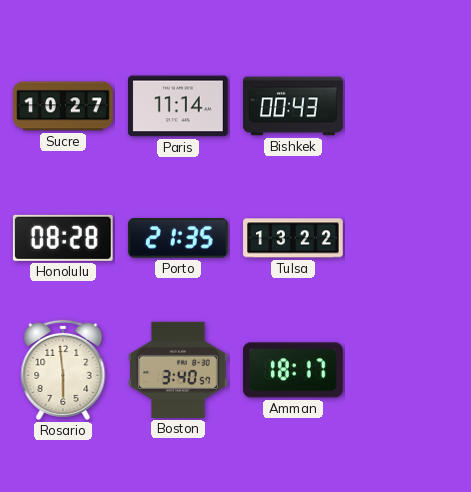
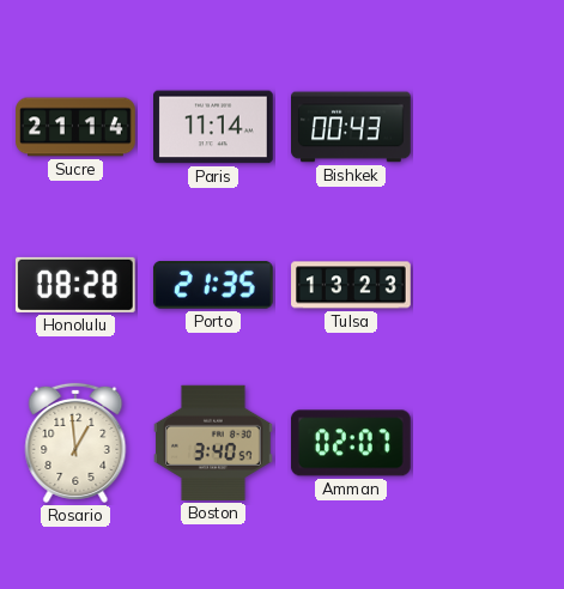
Sucre: 10:27 -> 21:14
Tulsa: 13:22 -> 13:23
Rosario: 5:59 -> 12:59
Amman: 18:17 -> 02:07
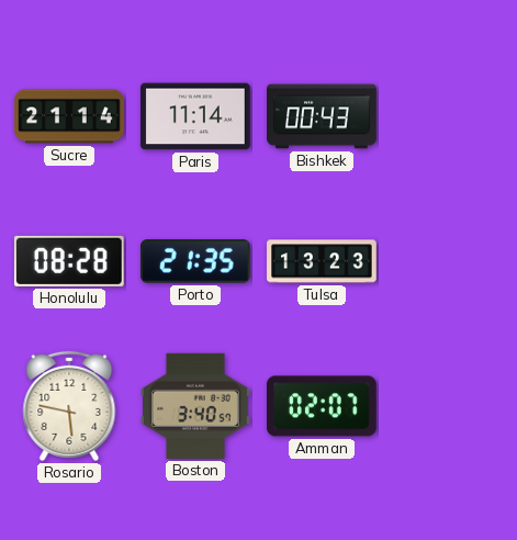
Rosario: 12:59 -> 5:47
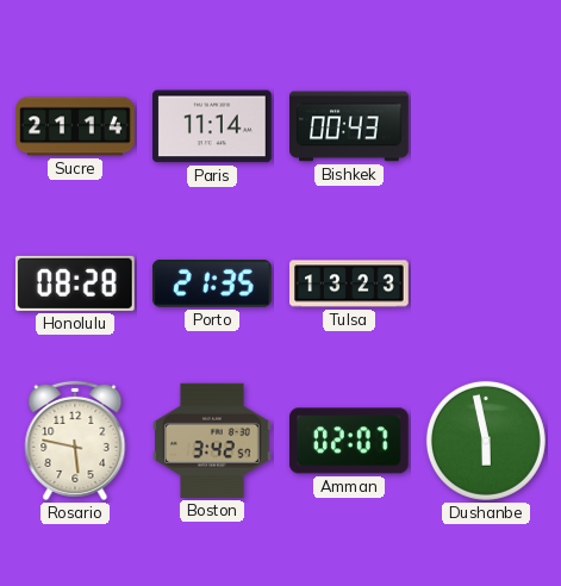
Boston: 3:40 -> 3:42
Dushanbe: none -> 5:58
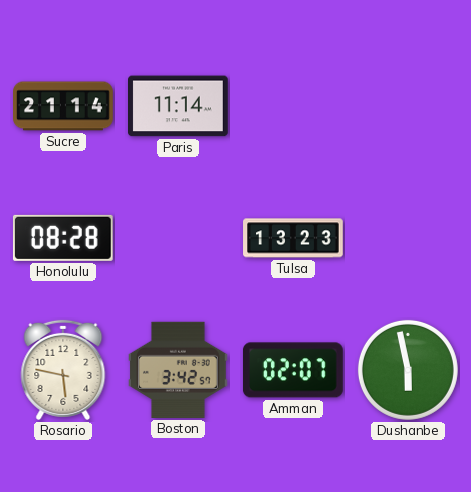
Bishkek: 00:43 -> none
Porto: 21:35 -> none
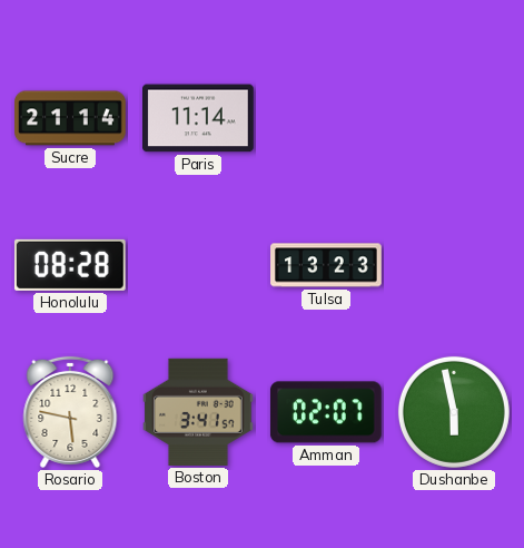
Boston: 3:42 -> 3:41
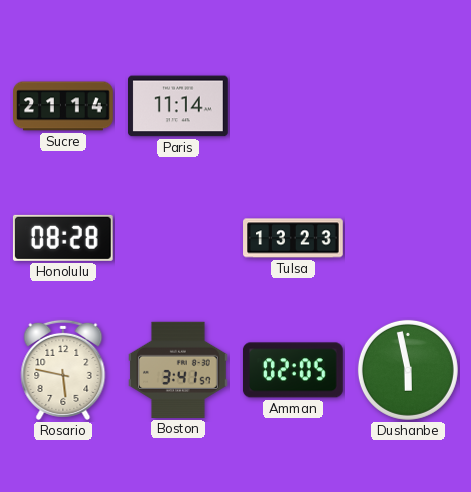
Amman: 02:07 -> 02:05
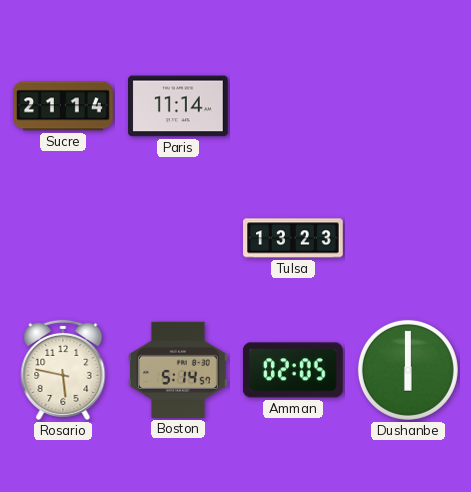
Honolulu: 08:28 -> none
Boston: 3:41 -> 5:14
Dushanbe: 5:58 -> 6:00
